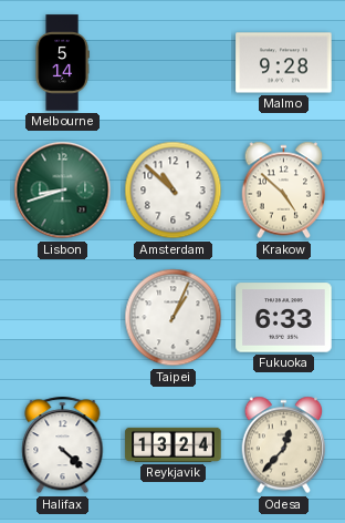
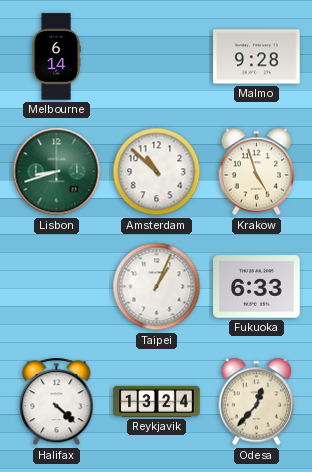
Melbourne: 5:14 -> 6:14
Krakow: 4:52 -> 4:57
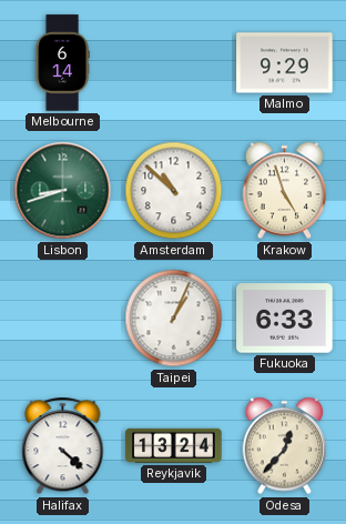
Malmo: 9:28 -> 9:29
